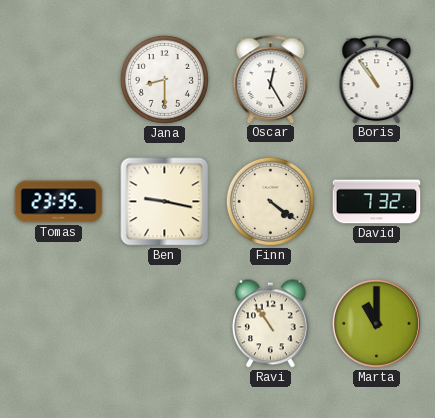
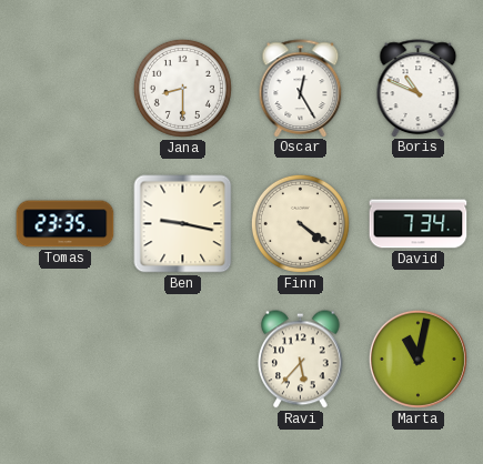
Boris: 10:54 -> 10:49
David: 7:32 -> 7:34
Ravi: 10:54 -> 5:37
Marta: 11:00 -> 11:02
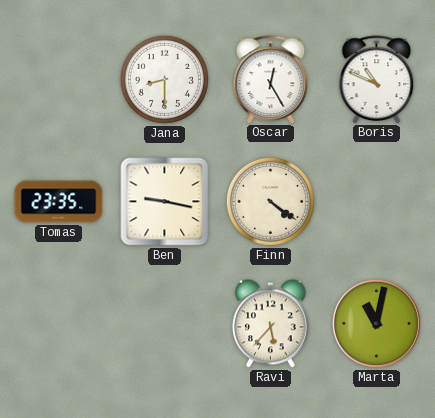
David: 7:34 -> none
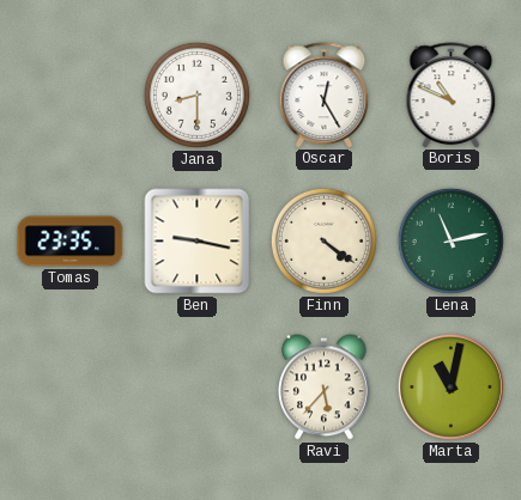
Lena: none -> 11:13
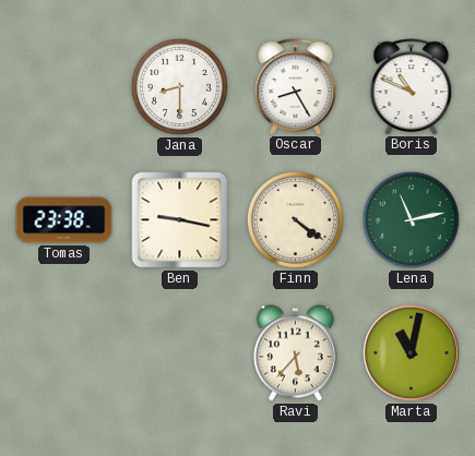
Oscar: 12:25 -> 8:25
Tomas: 23:35 -> 23:38
